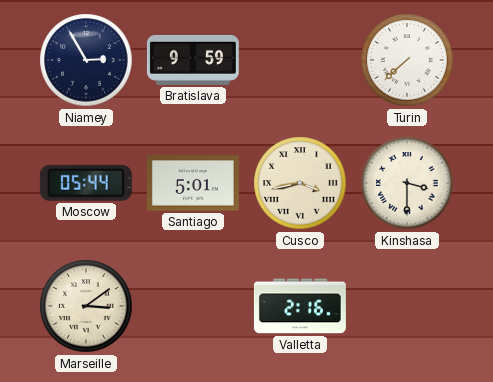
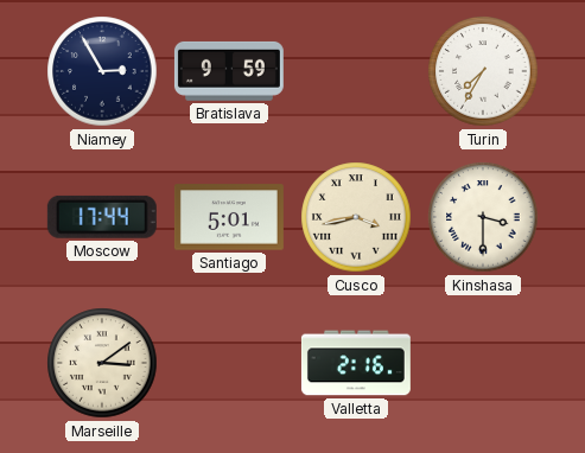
Turin: 7:38 -> 7:35
Moscow: 05:44 -> 17:44
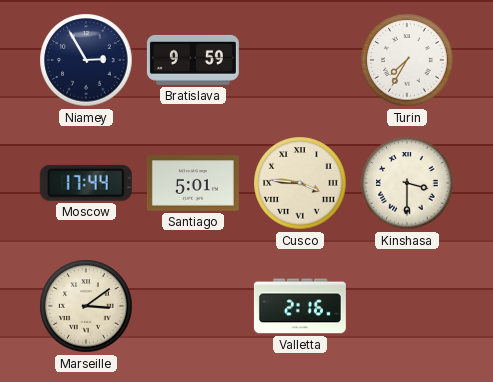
Cusco: 3:43 -> 3:46
